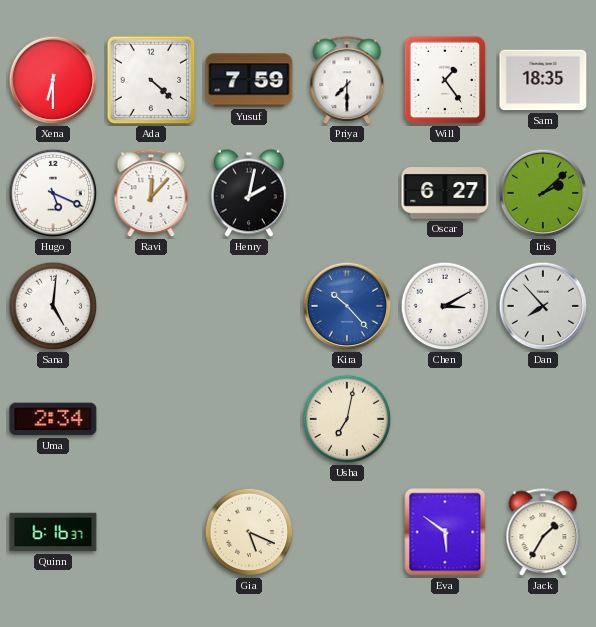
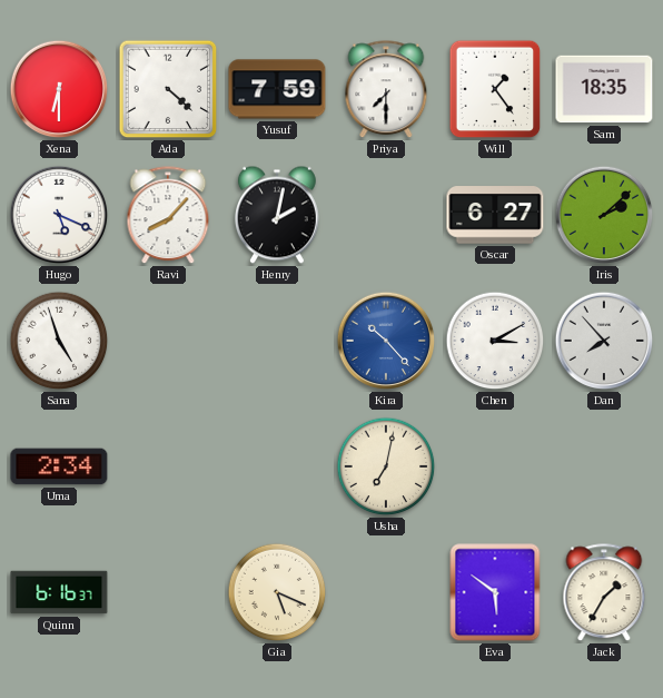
Ravi: 12:07 -> 8:07
Sana: 5:01 -> 4:57
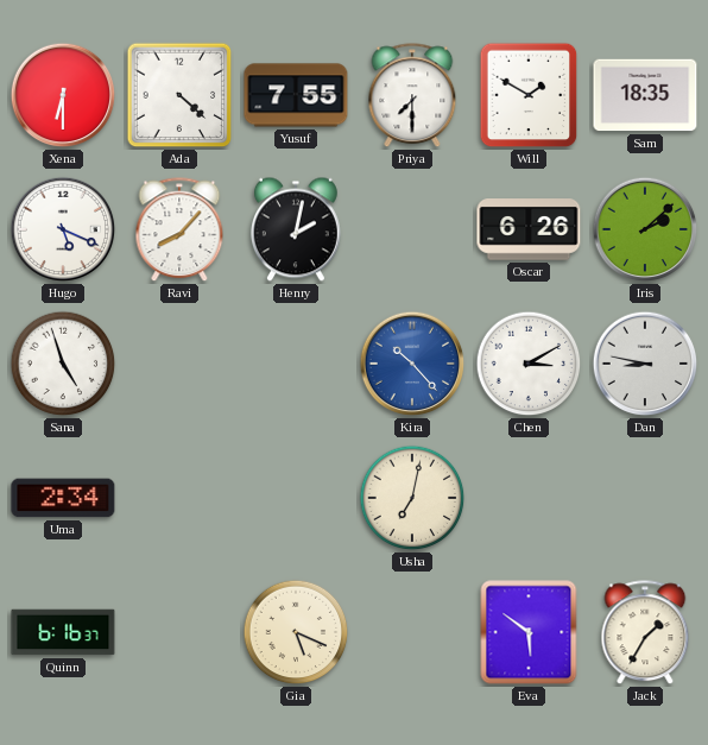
Yusuf: 7:59 -> 7:55
Will: 1:24 -> 1:50
Oscar: 6:27 -> 6:26
Dan: 7:53 -> 8:47
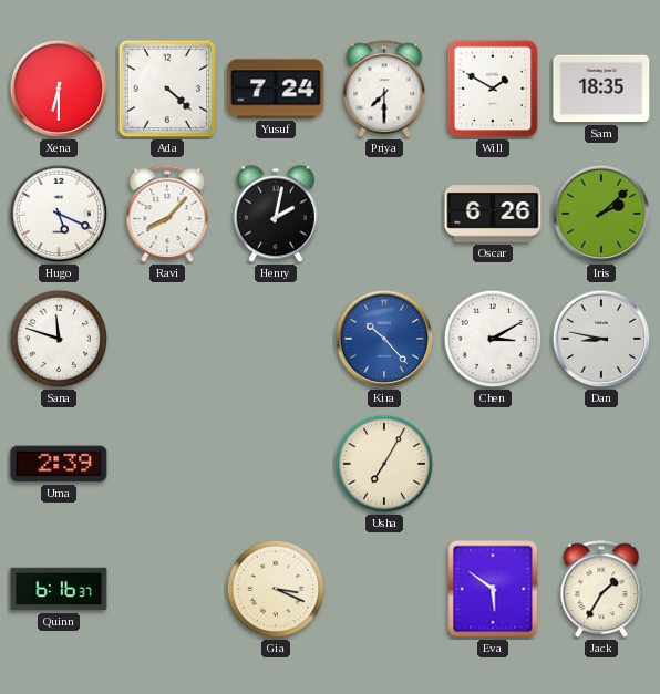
Yusuf: 7:55 -> 7:24
Sana: 4:57 -> 11:48
Uma: 2:34 -> 2:39
Usha: 7:02 -> 7:05
Gia: 5:19 -> 3:19
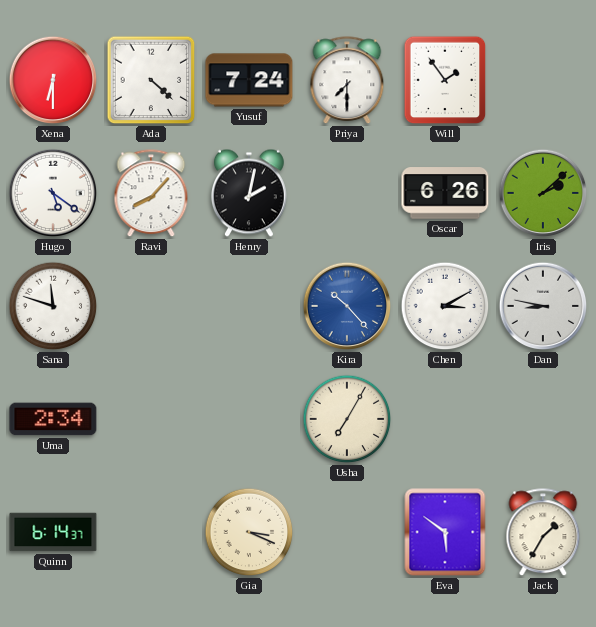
Will: 1:50 -> 1:54
Sam: 18:35 -> none
Hugo: 5:19 -> 5:21
Uma: 2:39 -> 2:34
Quinn: 6:16 -> 6:14
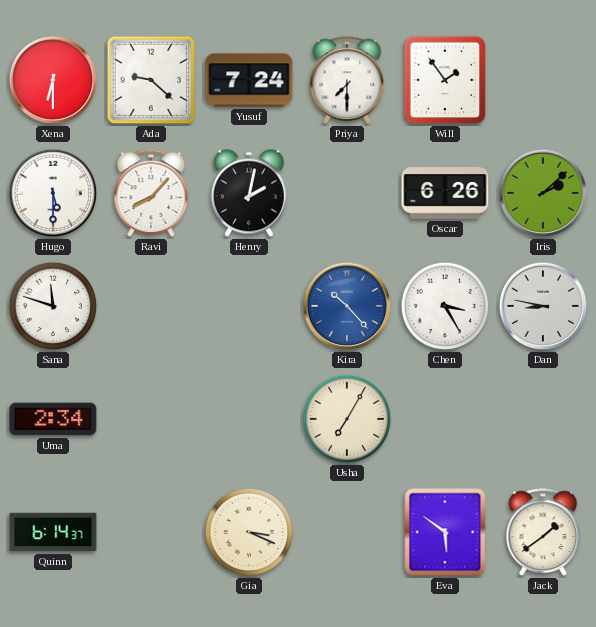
Ada: 4:22 -> 9:22
Hugo: 5:21 -> 5:30
Chen: 3:10 -> 3:25
Jack: 1:35 -> 1:39
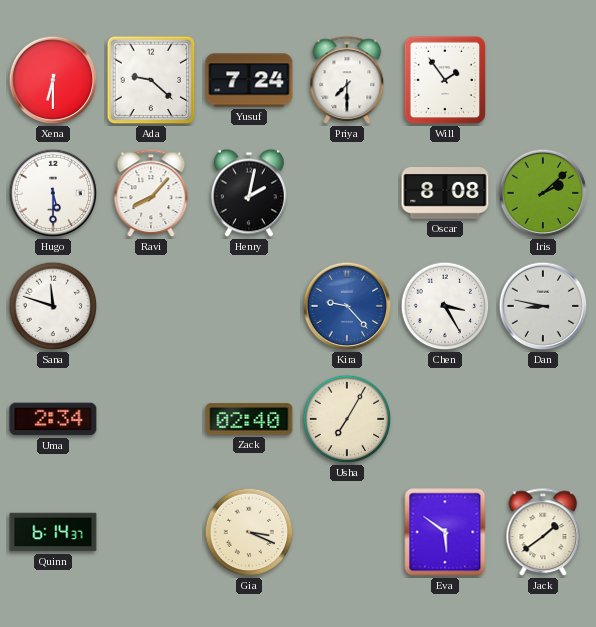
Oscar: 6:26 -> 8:08
Kira: 10:23 -> 9:23
Zack: none -> 02:40
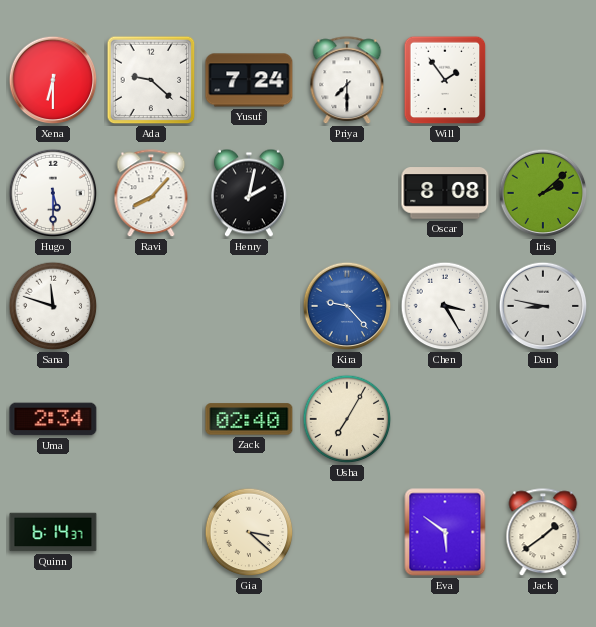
Gia: 3:19 -> 3:22
